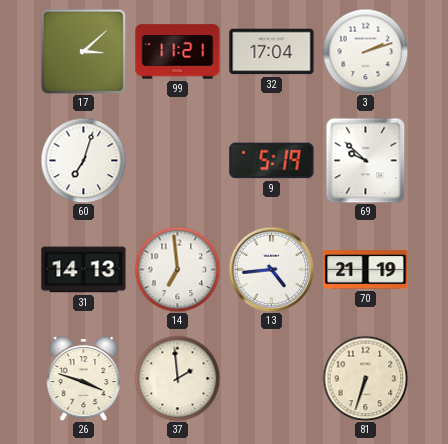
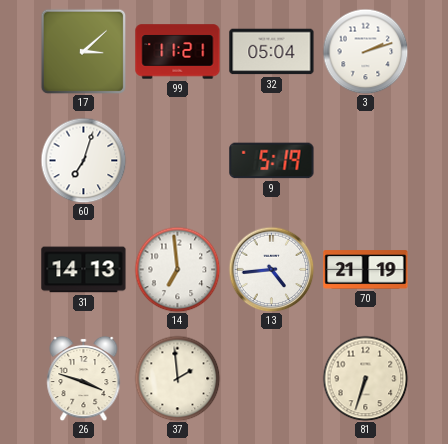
32: 17:04 -> 05:04
69: 9:52 -> none
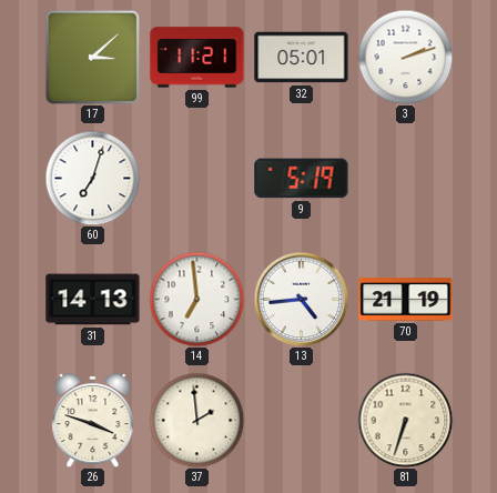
32: 05:04 -> 05:01
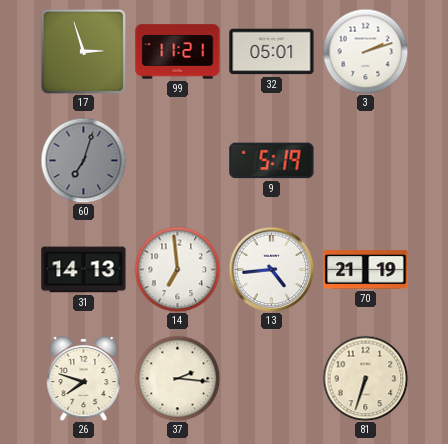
17: 3:08 -> 2:57
60 dial: white -> grey
26: 3:48 -> 7:48
37: 1:59 -> 2:16
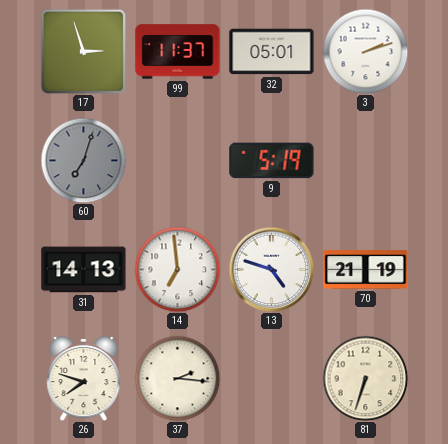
99: 11:21 -> 11:37
13: 4:44 -> 4:48
